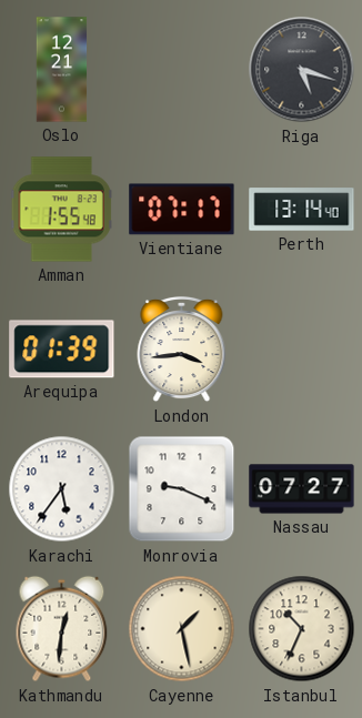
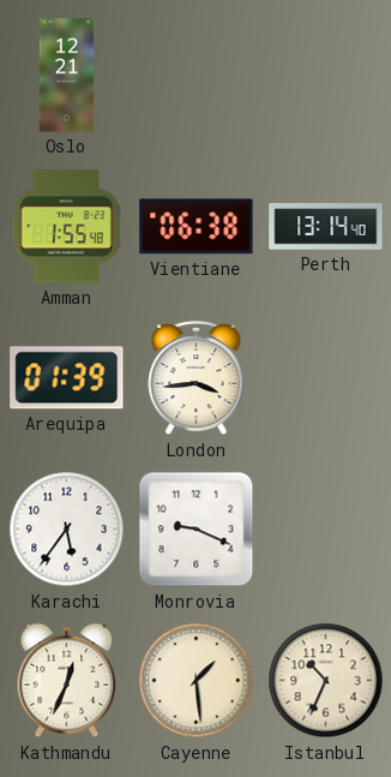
Riga: 5:18 -> none
Vientiane: 07:17 -> 06:38
Nassau: 07:27 -> none
Kathmandu: 12:31 -> 12:34
Cayenne: 1:28 -> 1:29
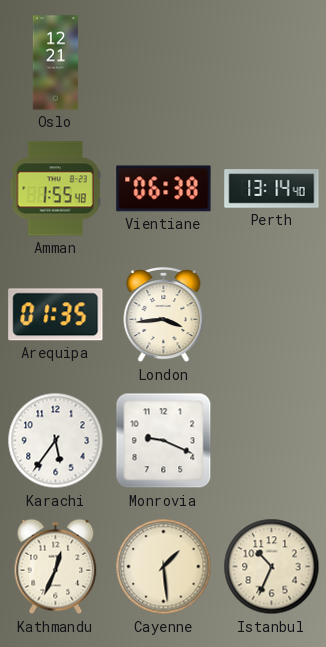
Arequipa: 01:39 -> 01:35
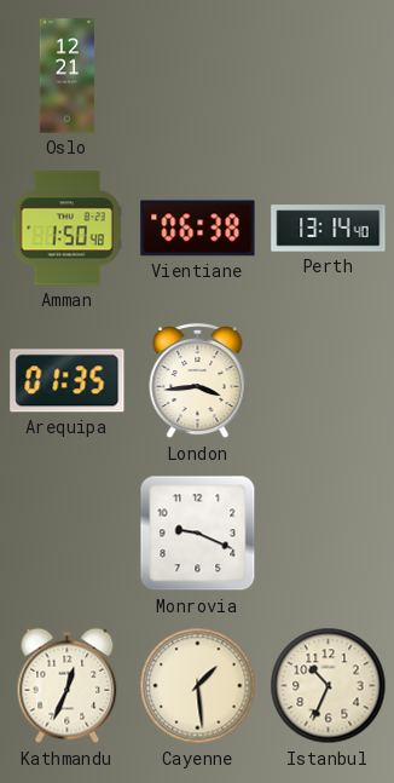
Amman: 1:55 -> 1:50
Karachi: 5:36 -> none
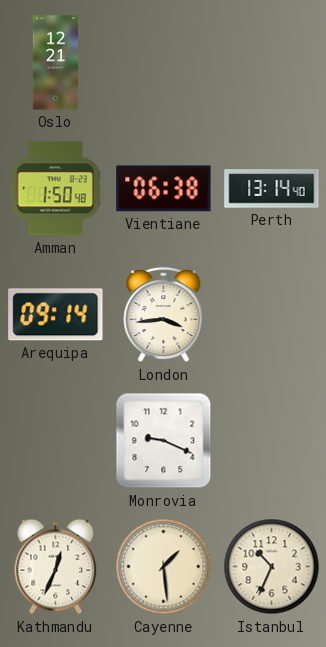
Arequipa: 01:35 -> 09:14
